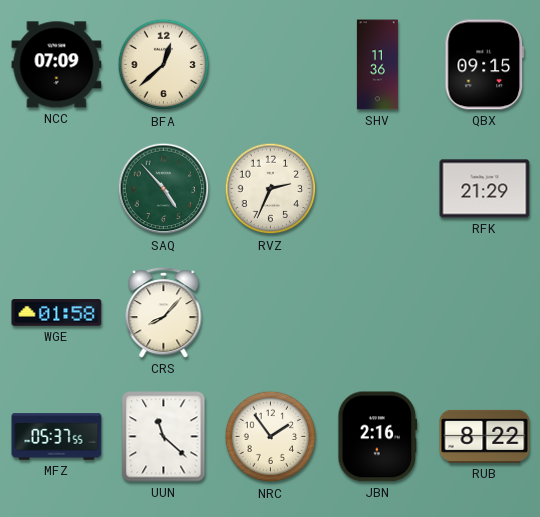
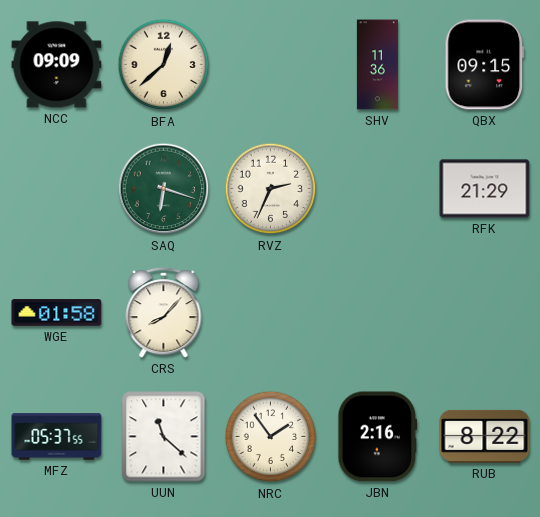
NCC: 07:09 -> 09:09
SAQ: 4:53 -> 6:18
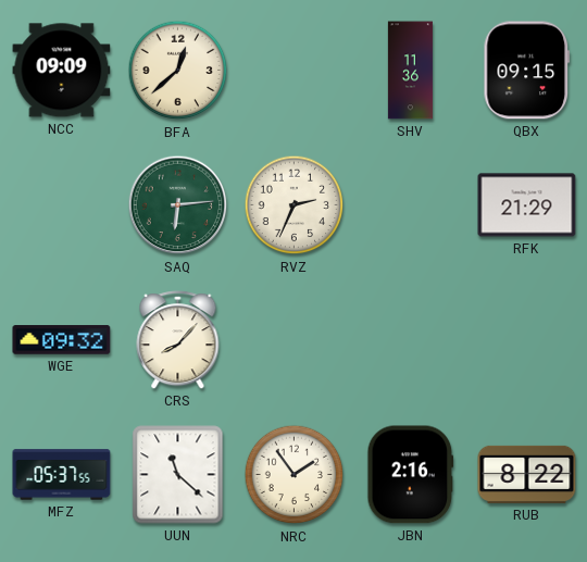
SAQ: 6:18 -> 6:14
WGE: 01:58 -> 09:32
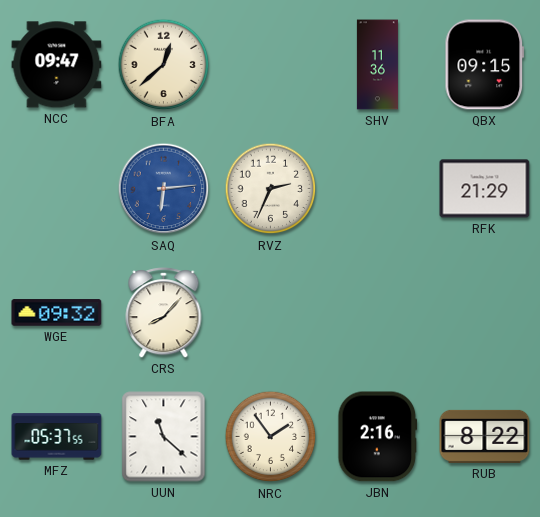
NCC: 09:09 -> 09:47
SAQ dial: green -> blue
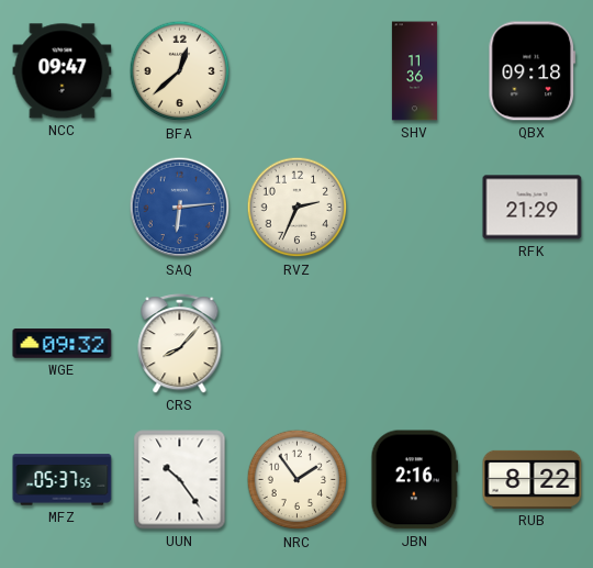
QBX: 09:15 -> 09:18
UUN: 11:22 -> 10:24
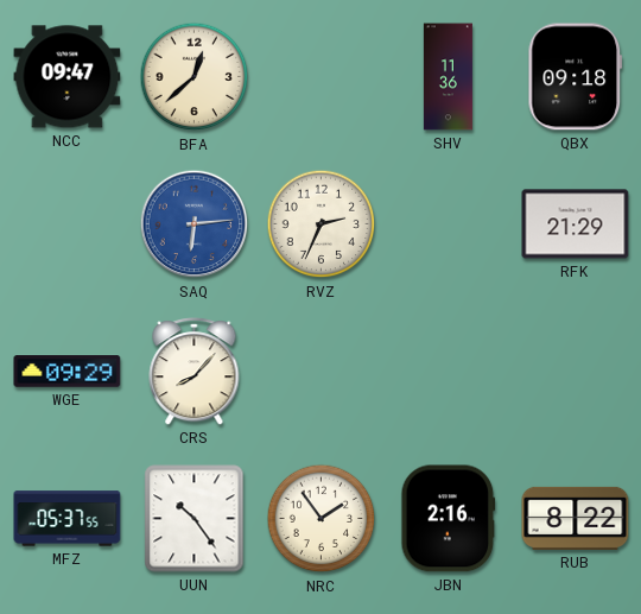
WGE: 09:32 -> 09:29
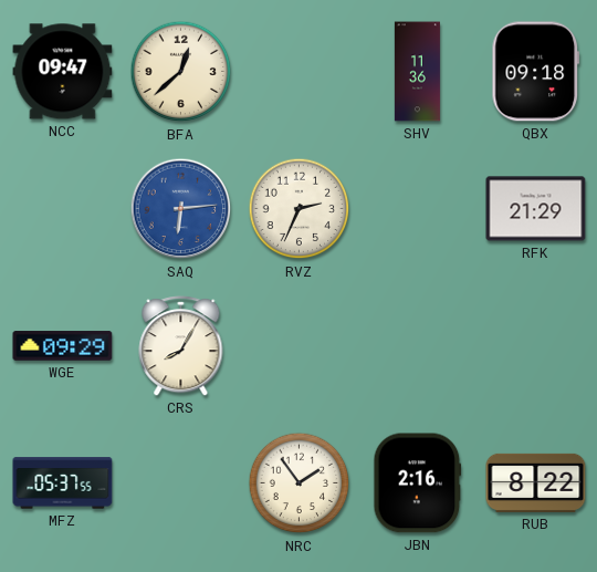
CRS: 8:07 -> 8:05
UUN: 10:24 -> none
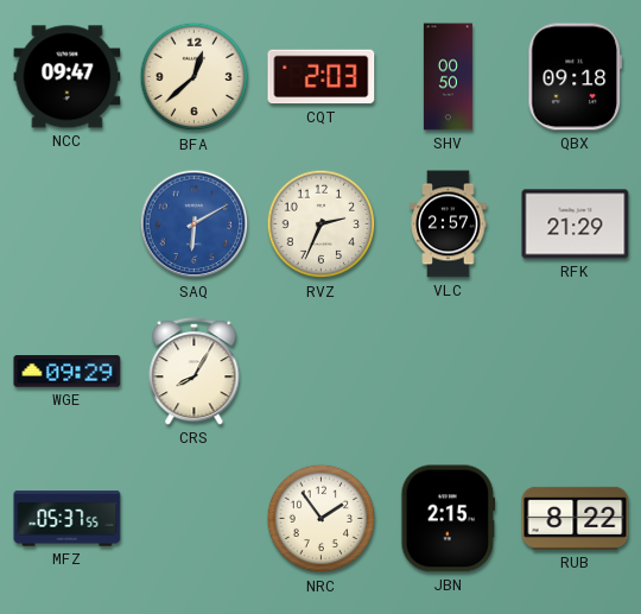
CQT: none -> 2:03
SHV: 11:36 -> 00:50
SAQ: 6:14 -> 6:10
VLC: none -> 2:57
JBN: 2:16 -> 2:15
